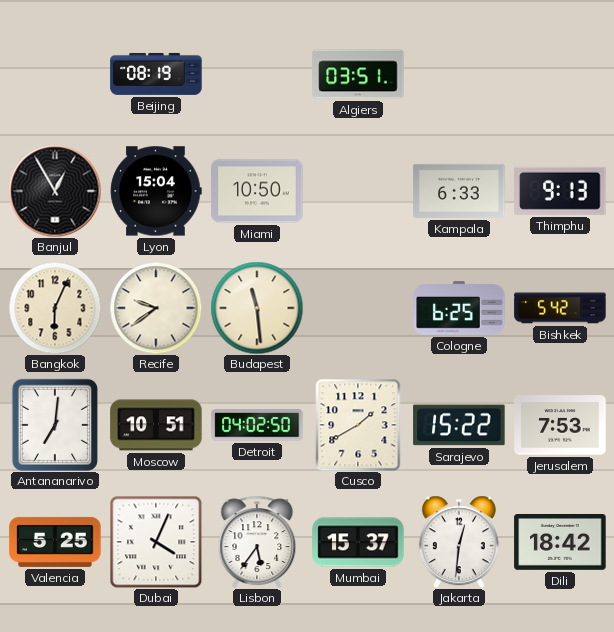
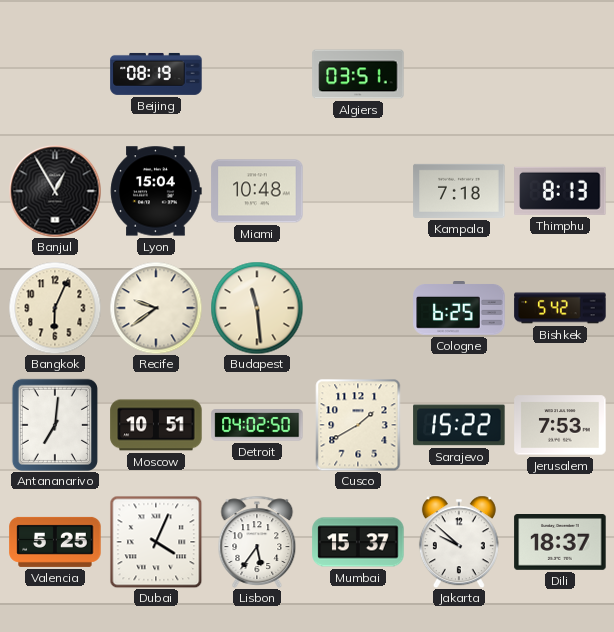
Miami: 10:50 -> 10:48
Kampala: 6:33 -> 7:18
Thimphu: 9:13 -> 8:13
Jakarta: 12:31 -> 9:52
Dili: 18:42 -> 18:37
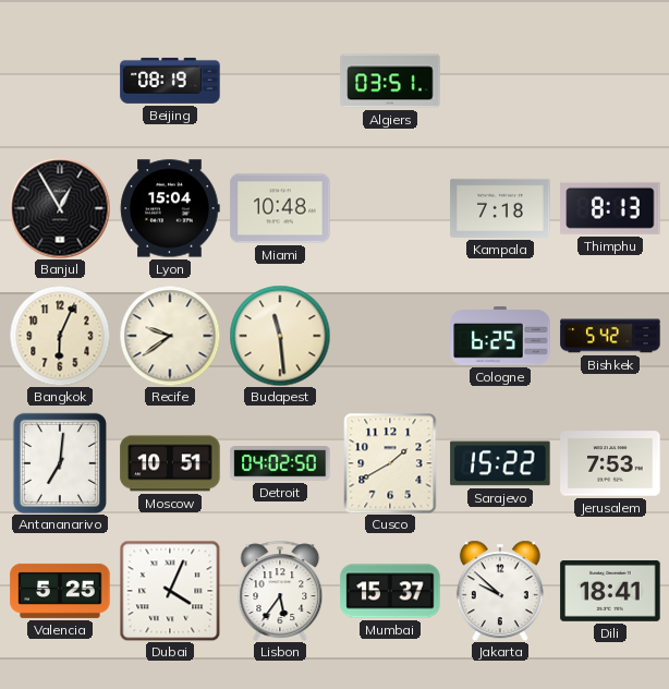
Dili: 18:37 -> 18:41
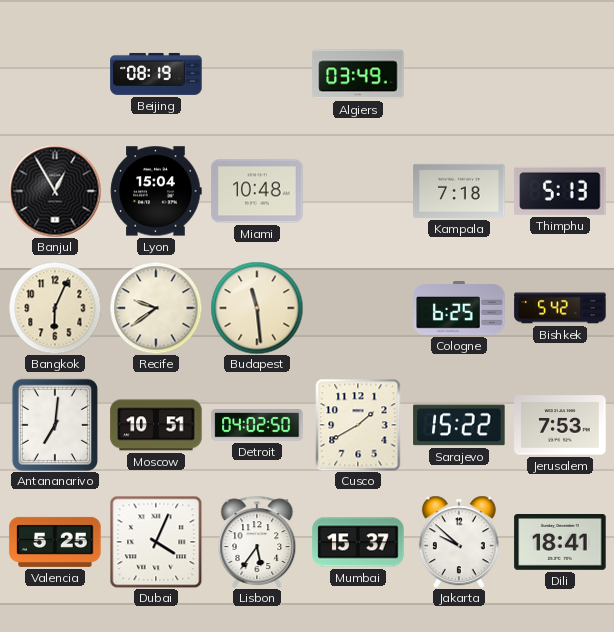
Algiers: 03:51 -> 03:49
Thimphu: 8:13 -> 5:13
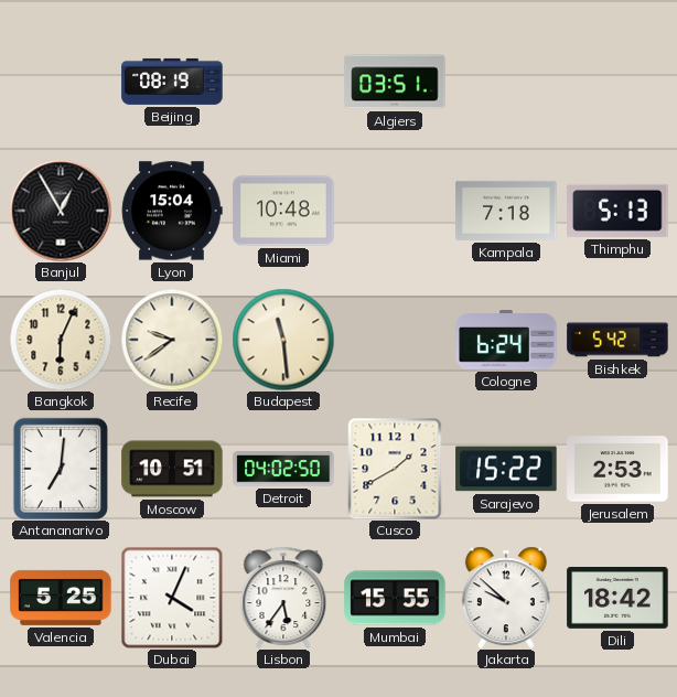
Algiers: 03:49 -> 03:51
Cologne: 6:25 -> 6:24
Jerusalem: 7:53 -> 2:53
Mumbai: 15:37 -> 15:55
Dili: 18:41 -> 18:42
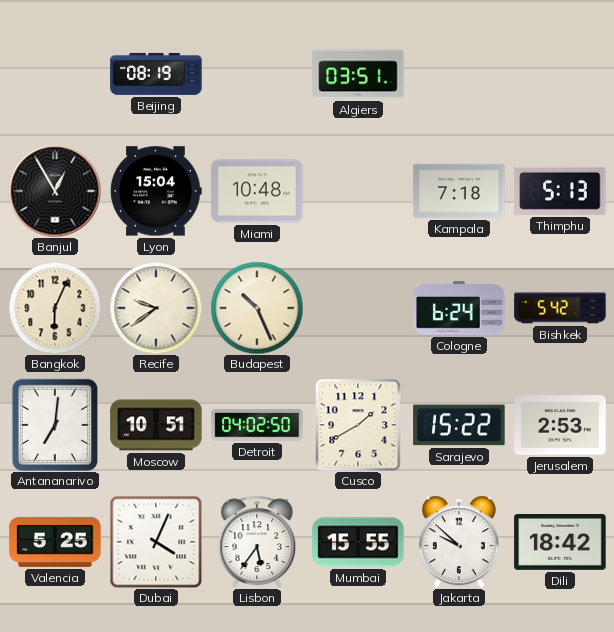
Budapest: 11:29 -> 10:26
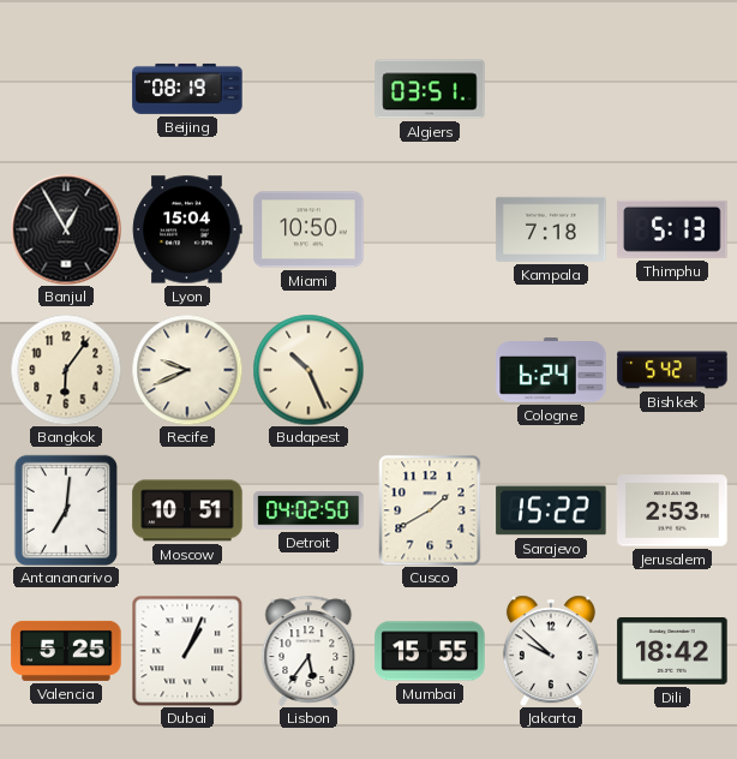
Miami: 10:48 -> 10:50
Bangkok: 6:04 -> 6:06
Recife: 9:39 -> 9:41
Dubai: 4:04 -> 1:04
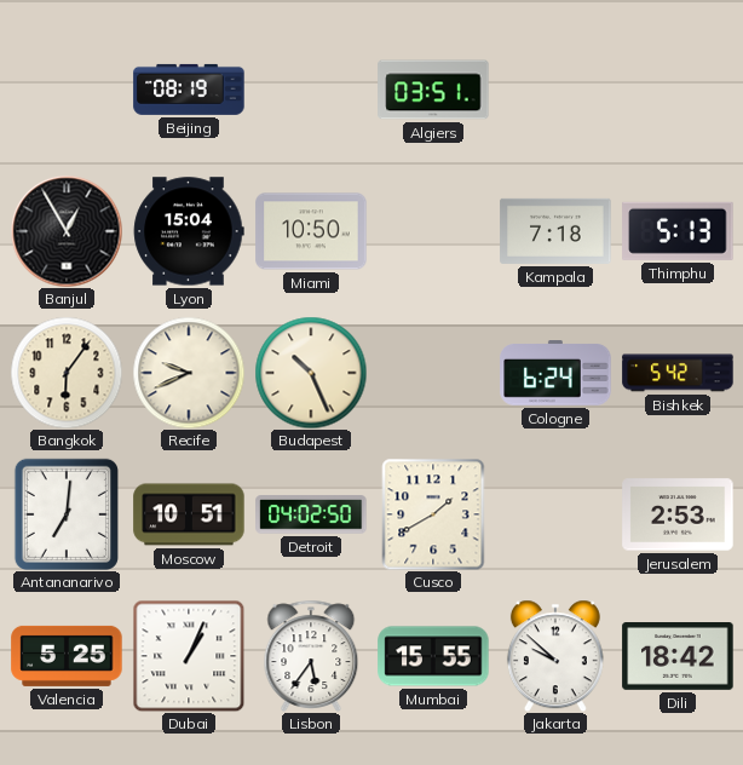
Sarajevo: 15:22 -> none
